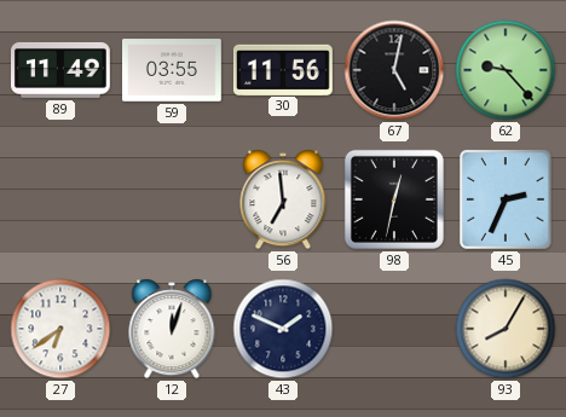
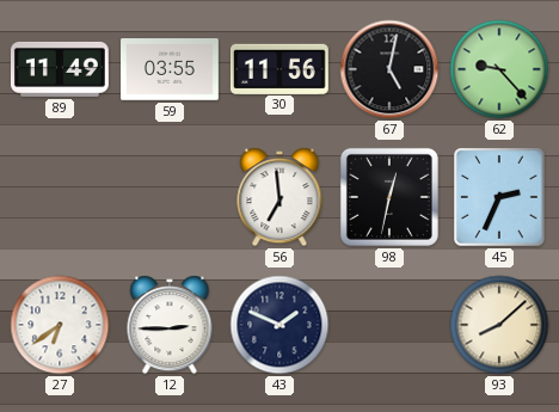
12: 12:03 -> 2:45
93: 8:05 -> 8:08
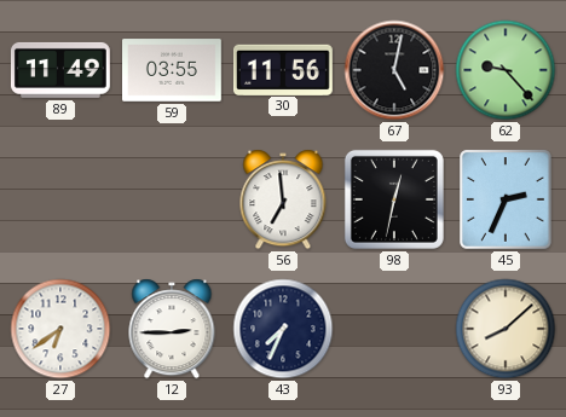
43: 1:49 -> 7:34
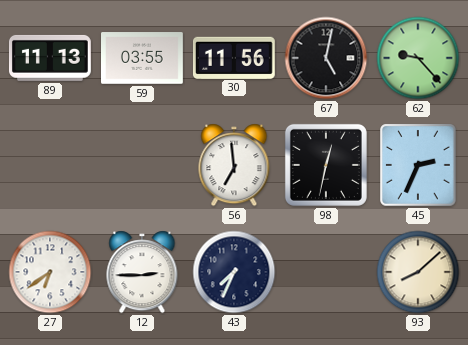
89: 11:49 -> 11:13
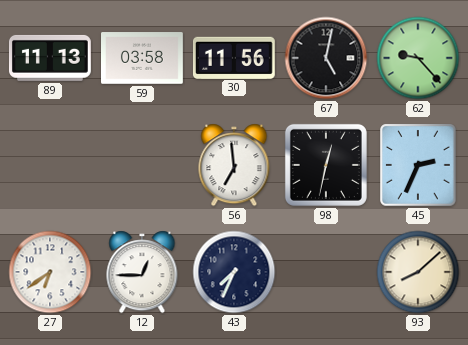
59: 03:55 -> 03:58
12: 2:45 -> 12:45
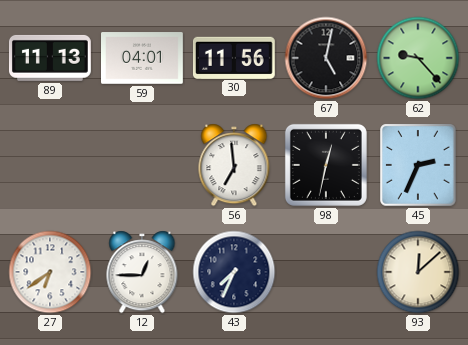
59: 03:58 -> 04:01
93: 8:08 -> 12:08
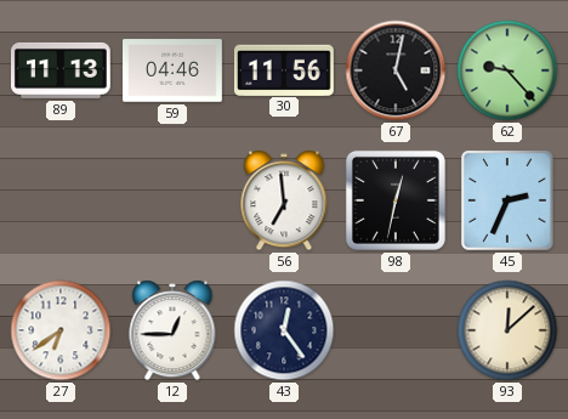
59: 04:01 -> 04:46
43: 7:34 -> 12:24
